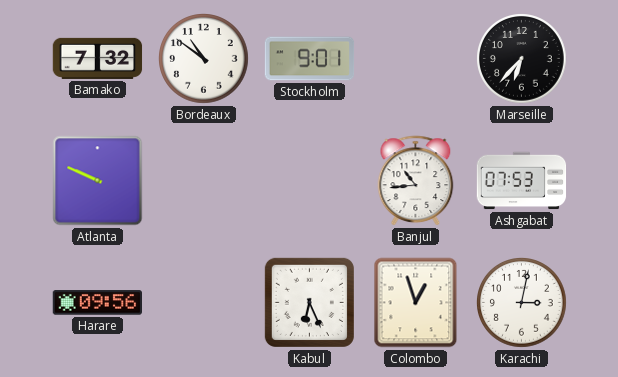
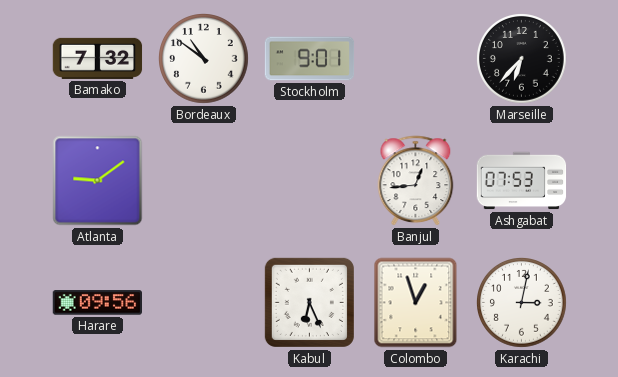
Atlanta: 9:49 -> 9:09
Banjul: 10:44 -> 12:44
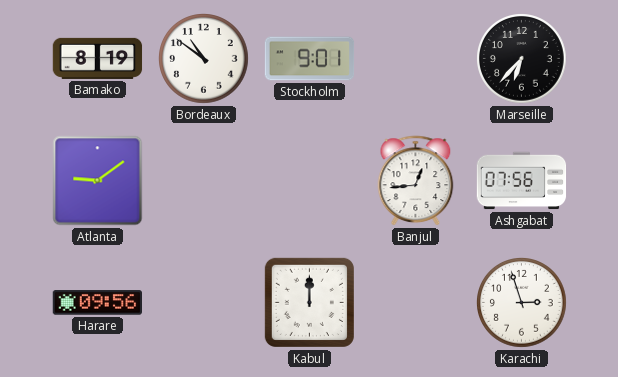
Bamako: 7:32 -> 8:19
Ashgabat: 07:53 -> 07:56
Kabul: 6:26 -> 12:00
Colombo: 12:57 -> none
Karachi: 3:02 -> 2:57
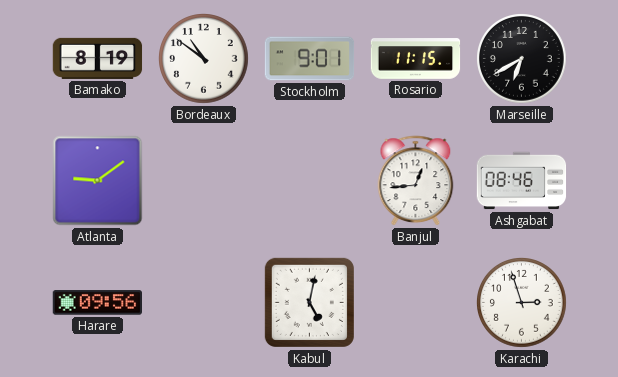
Rosario: none -> 11:15
Marseille: 6:37 -> 6:40
Ashgabat: 07:56 -> 08:46
Kabul: 12:00 -> 5:02
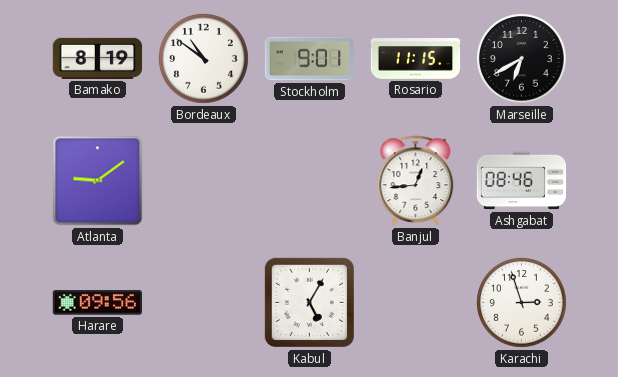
Kabul: 5:02 -> 5:05
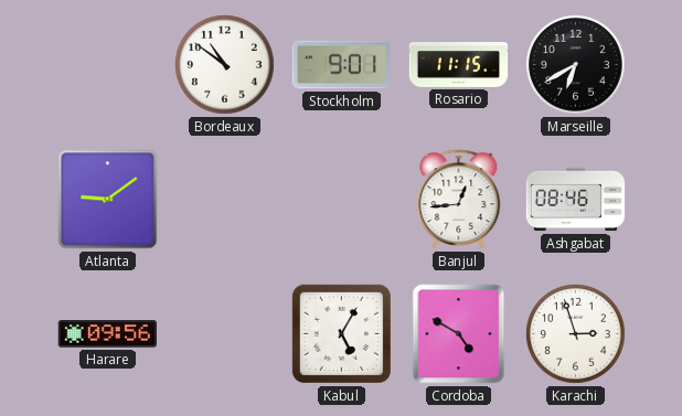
Bamako: 8:19 -> none
Cordoba: none -> 4:50
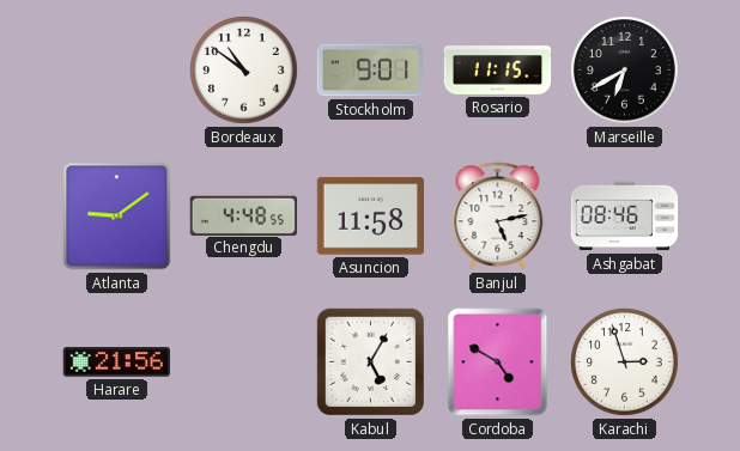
Chengdu: none -> 4:48
Asuncion: none -> 11:58
Banjul: 12:44 -> 5:13
Harare: 09:56 -> 21:56
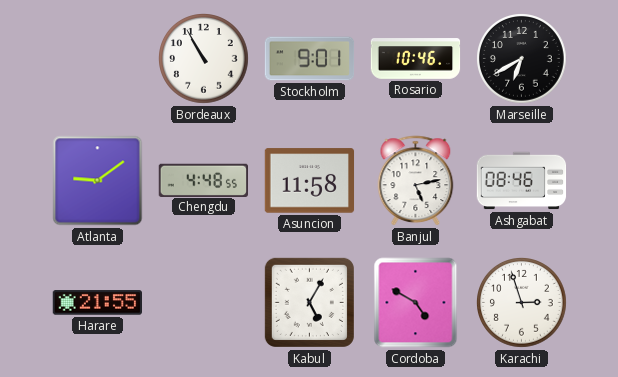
Bordeaux: 10:51 -> 10:55
Rosario: 11:15 -> 10:46
Harare: 21:56 -> 21:55
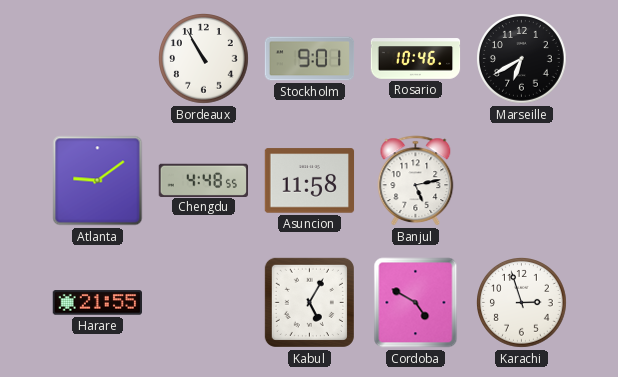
Ashgabat: 08:46 -> none
